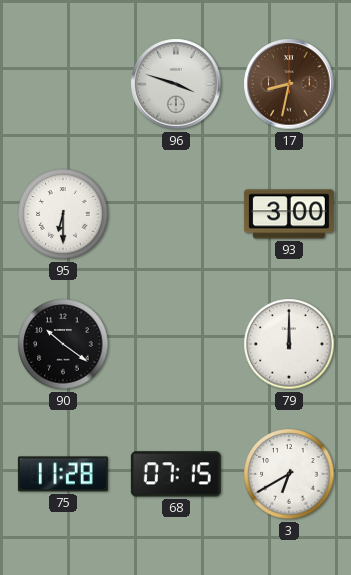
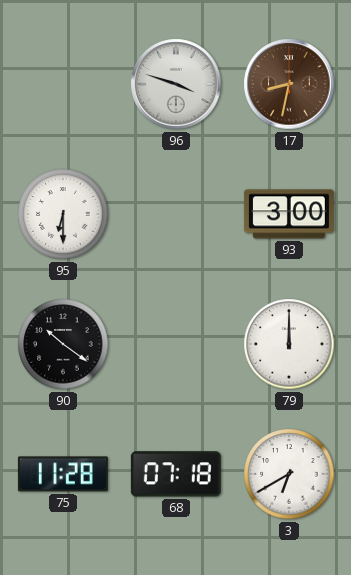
68: 07:15 -> 07:18
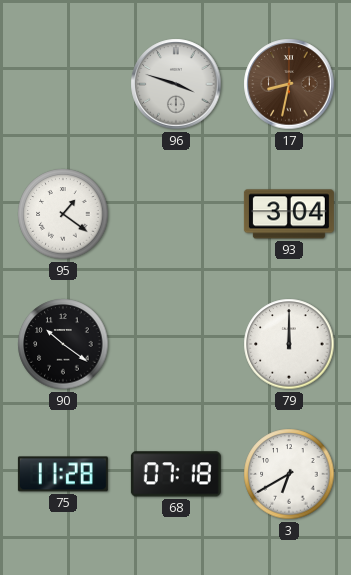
95: 6:30 -> 1:21
93: 3:00 -> 3:04
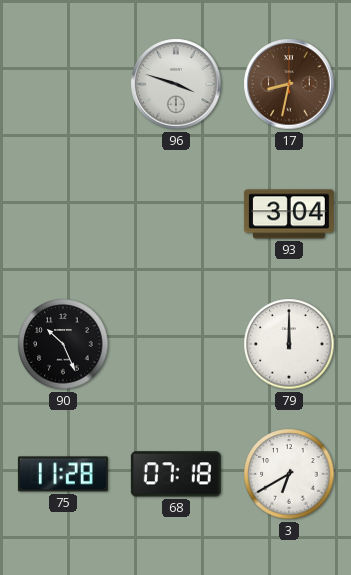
95: 1:21 -> none
90: 10:21 -> 10:26
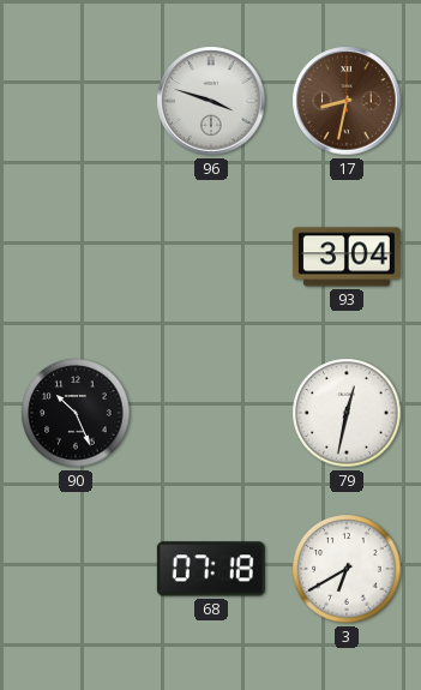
79: 12:00 -> 12:32
75: 11:28 -> none
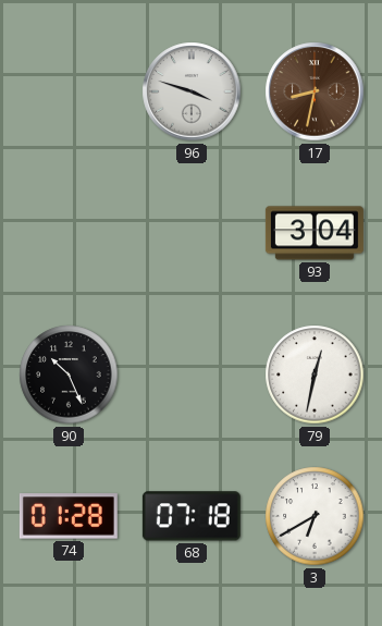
74: none -> 01:28
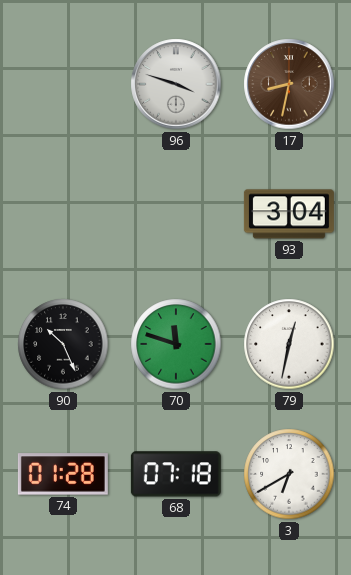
70: none -> 11:48
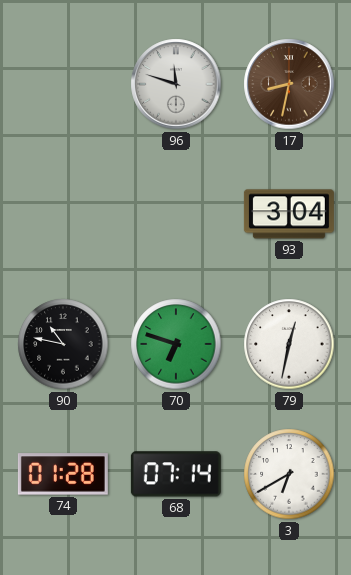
96: 3:48 -> 11:48
90: 10:26 -> 10:47
70: 11:48 -> 6:48
68: 07:18 -> 07:14
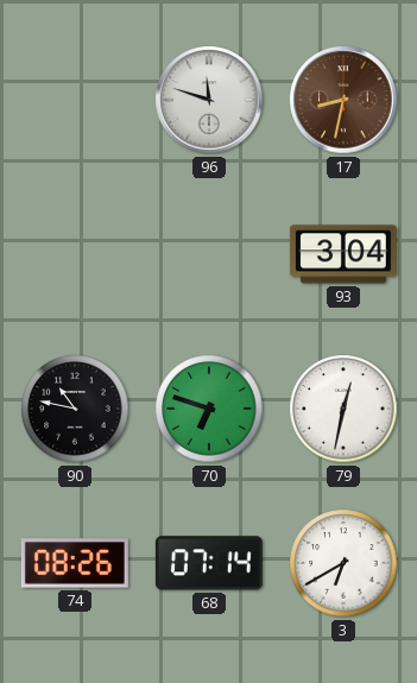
74: 01:28 -> 08:26
